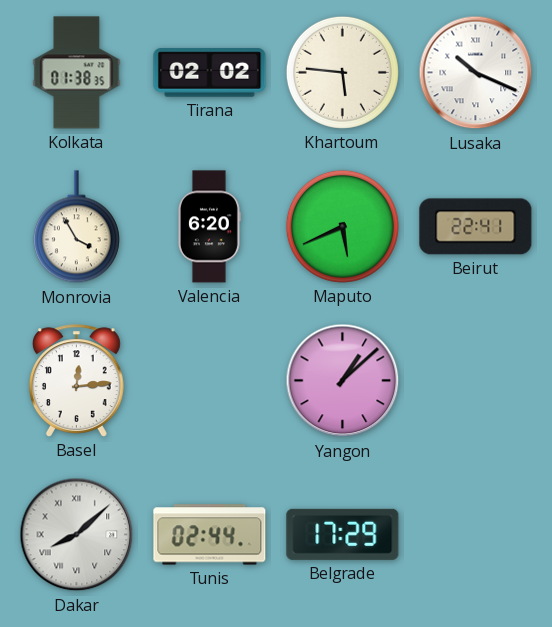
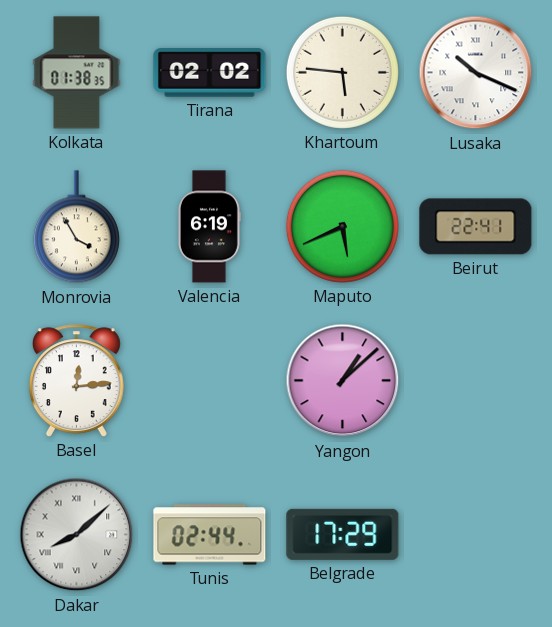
Valencia: 6:20 -> 6:19
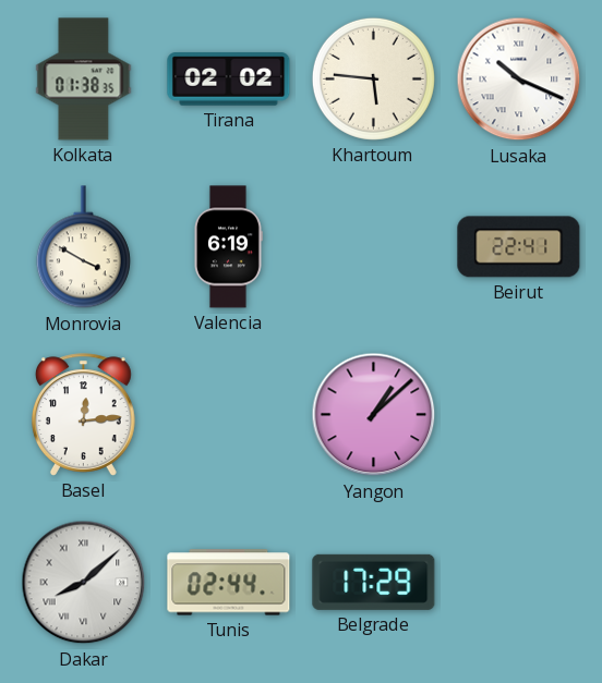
Monrovia: 3:55 -> 3:50
Maputo: 5:41 -> none
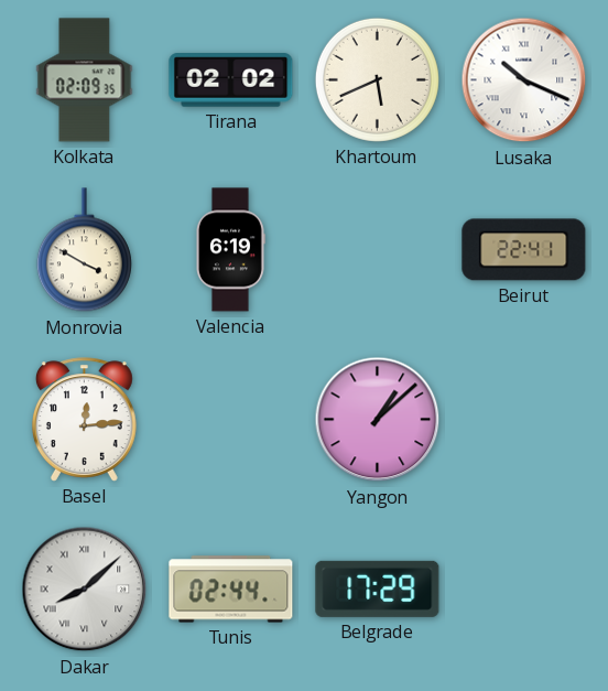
Kolkata: 01:38 -> 02:09
Khartoum: 5:46 -> 5:41
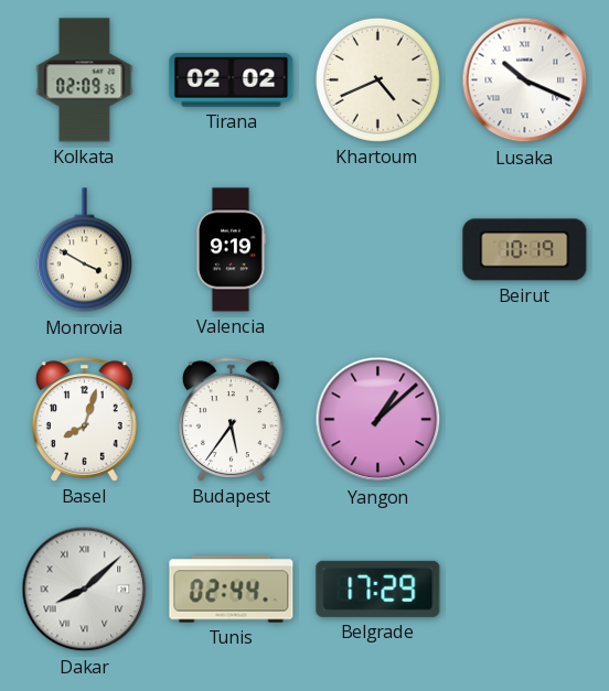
Khartoum: 5:41 -> 4:41
Valencia: 6:19 -> 9:19
Beirut: 22:41 -> 10:19
Basel: 12:14 -> 8:03
Budapest: none -> 5:36
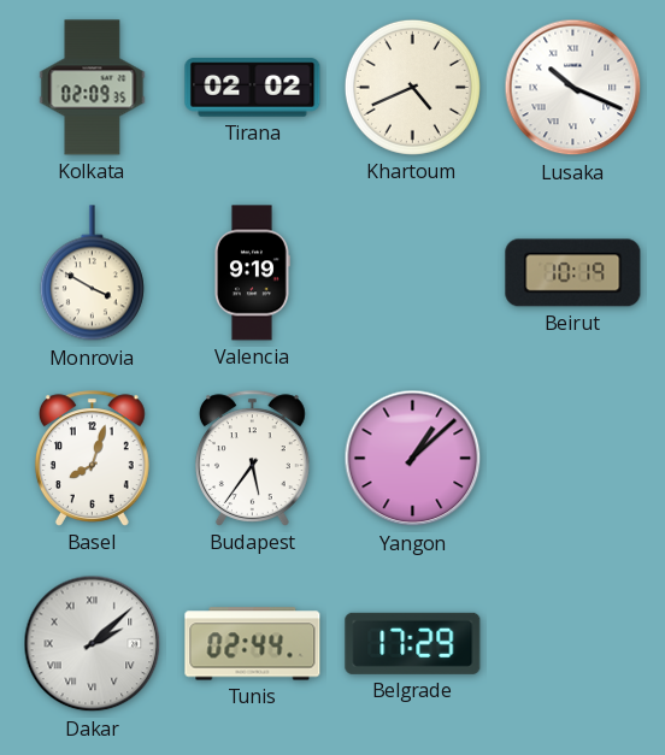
Dakar: 8:08 -> 2:08
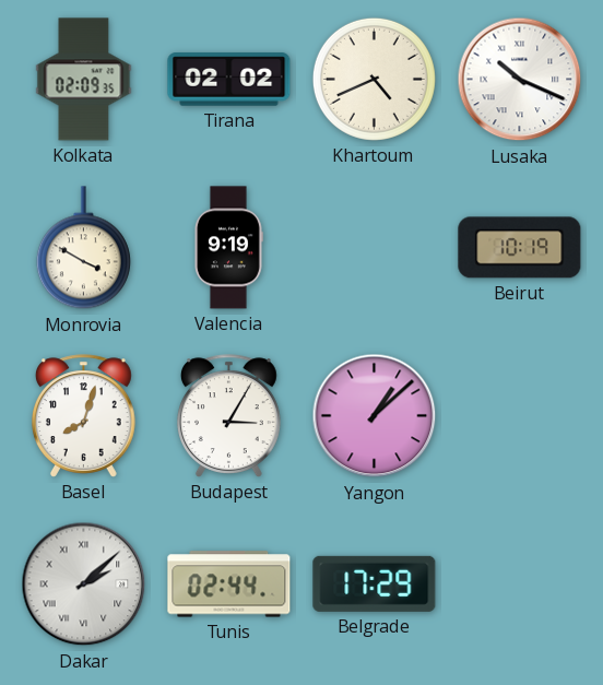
Budapest: 5:36 -> 3:05
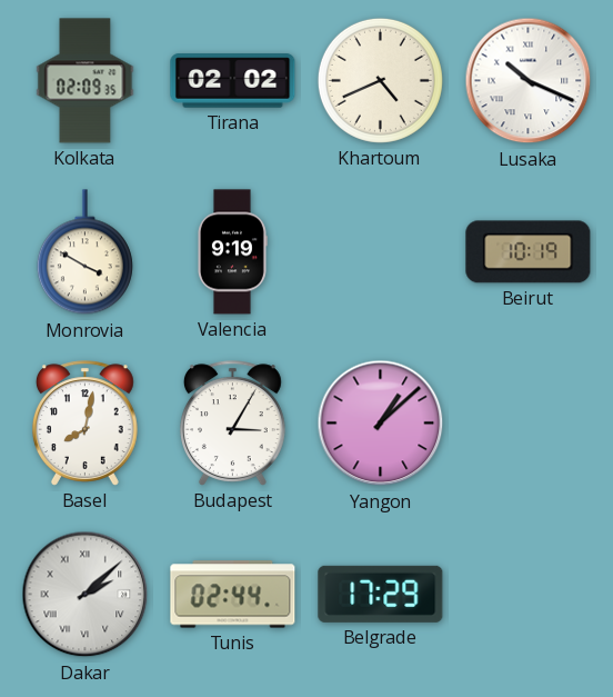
Basel: 8:03 -> 8:02
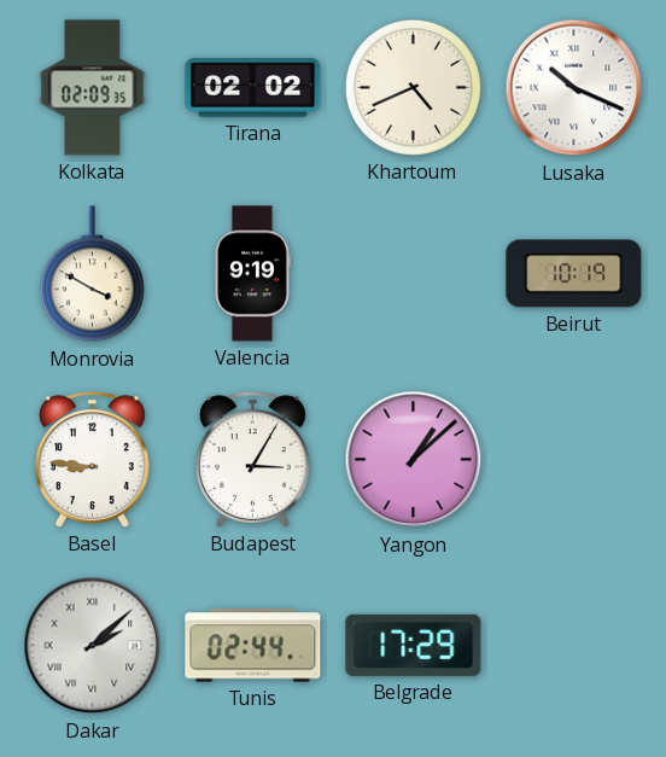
Basel: 8:02 -> 8:46
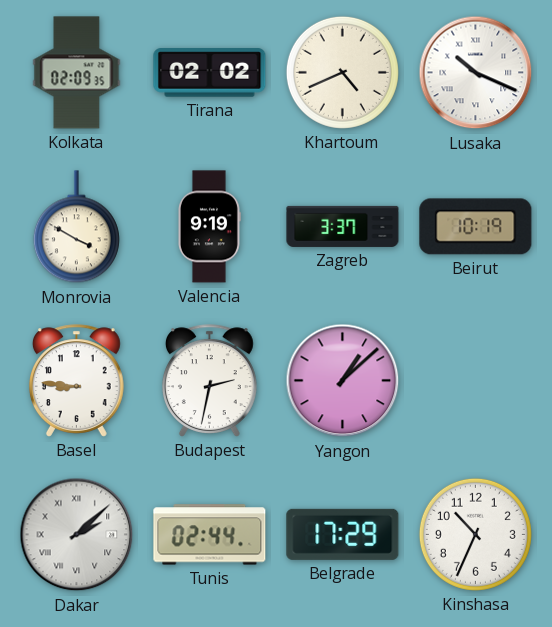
Zagreb: none -> 3:37
Budapest: 3:05 -> 2:32
Kinshasa: none -> 10:34
